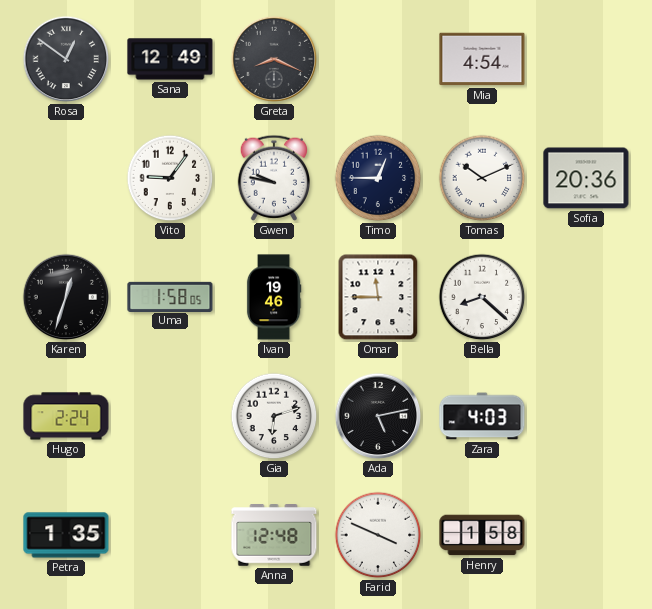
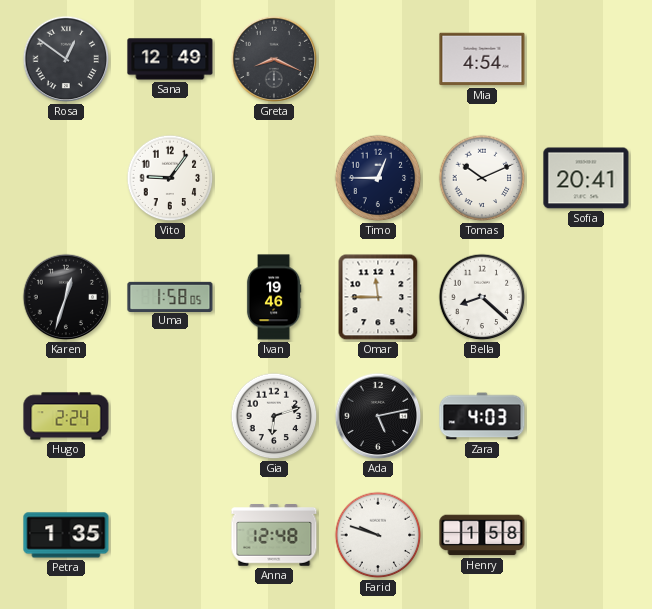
Gwen: 9:47 -> none
Sofia: 20:36 -> 20:41
Farid: 3:49 -> 9:48
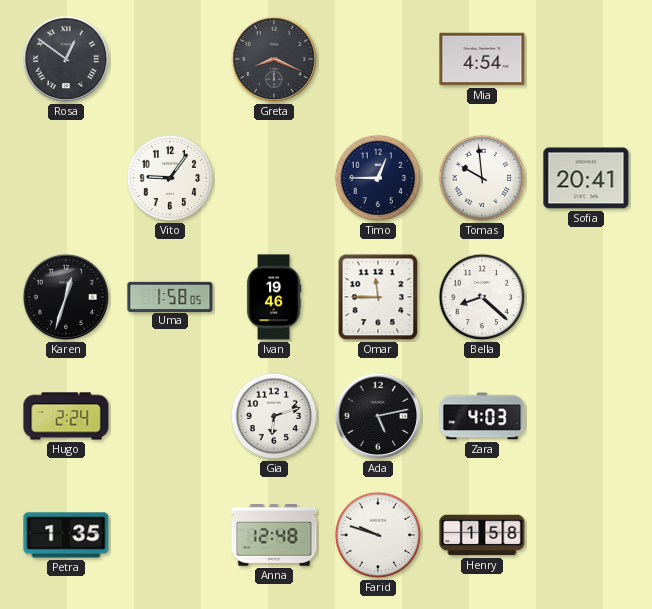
Sana: 12:49 -> none
Tomas: 10:11 -> 9:59
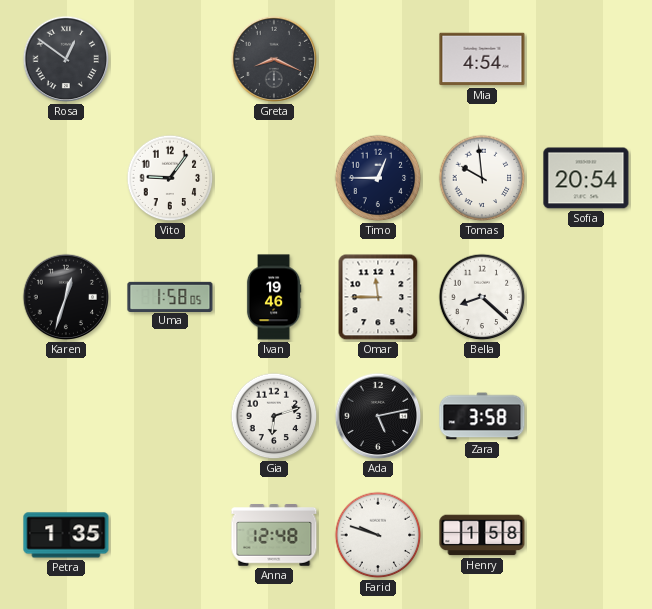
Sofia: 20:41 -> 20:54
Hugo: 2:24 -> none
Zara: 4:03 -> 3:58
